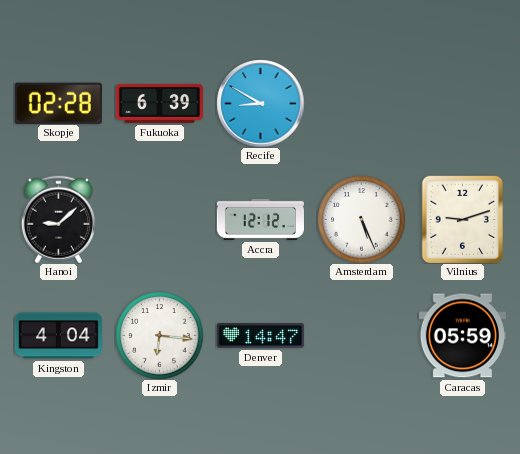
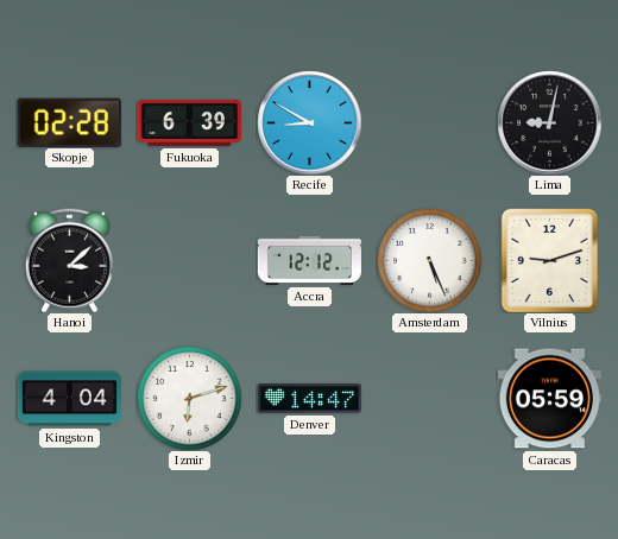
Lima: none -> 9:02
Hanoi: 9:08 -> 3:08
Izmir: 6:16 -> 6:12
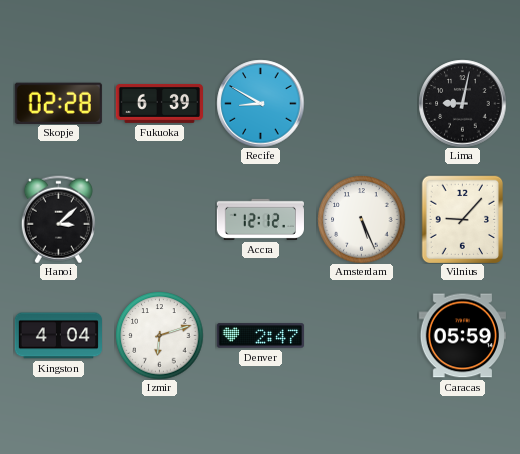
Vilnius: 9:12 -> 9:07
Denver: 14:47 -> 2:47
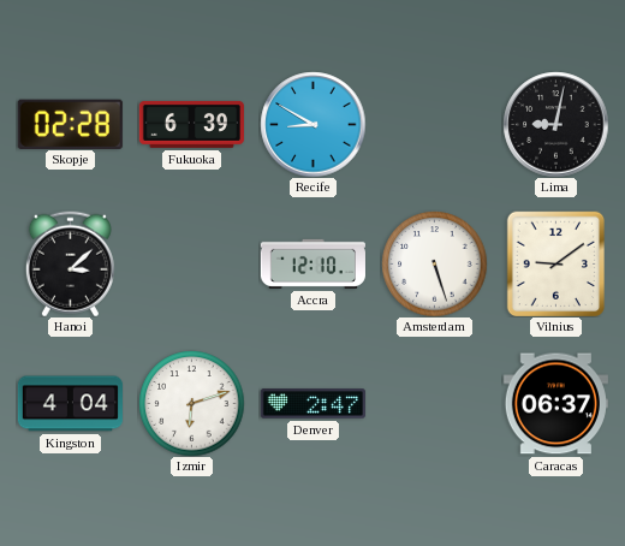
Accra: 12:12 -> 12:10
Amsterdam: 5:26 -> 5:27
Vilnius: 9:07 -> 9:09
Caracas: 05:59 -> 06:37
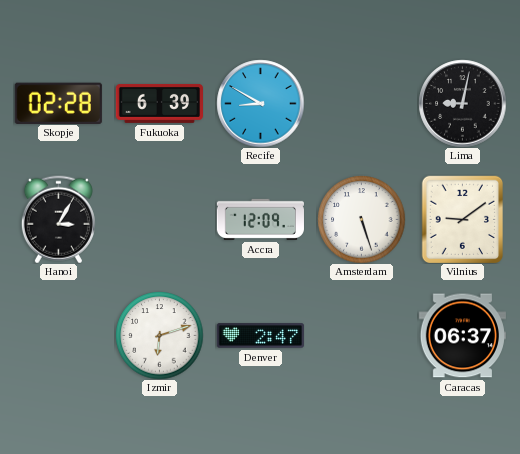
Hanoi: 3:08 -> 3:05
Accra: 12:10 -> 12:09
Kingston: 4:04 -> none
